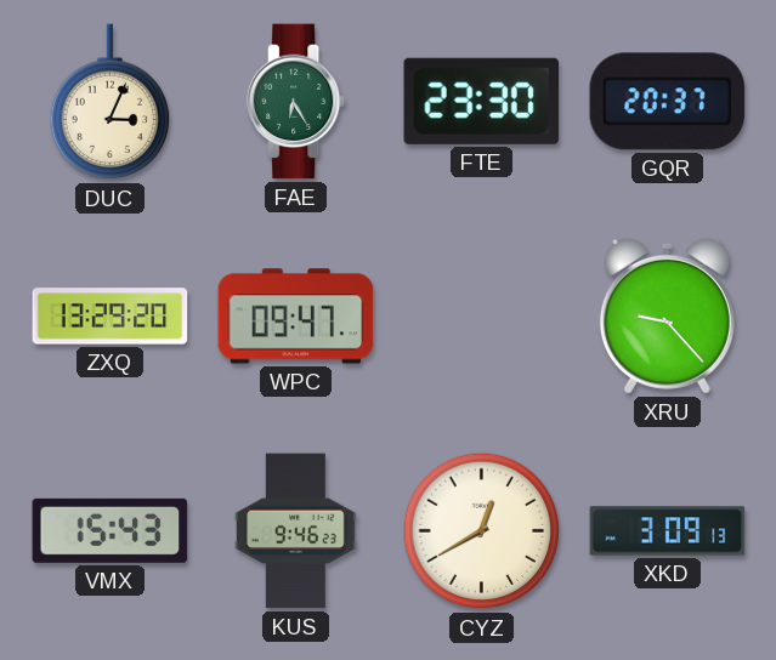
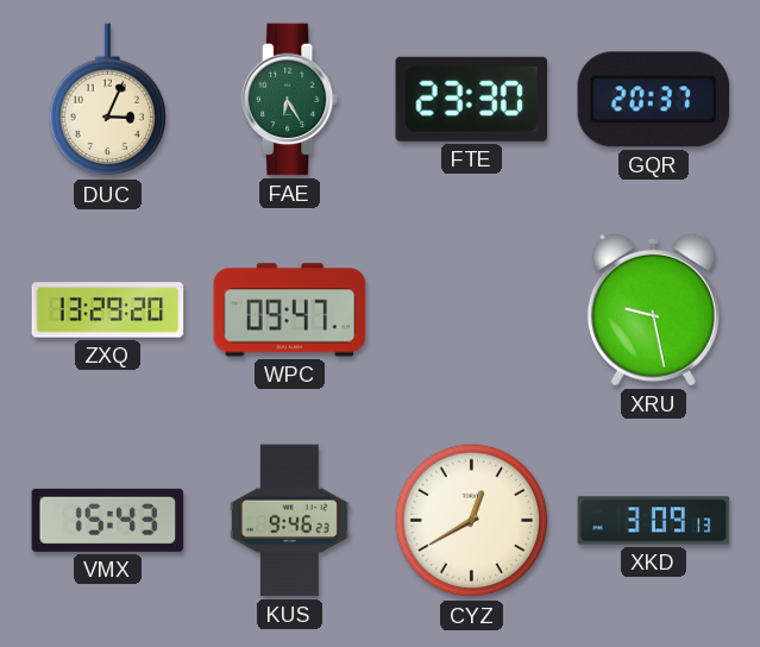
XRU: 9:23 -> 9:28
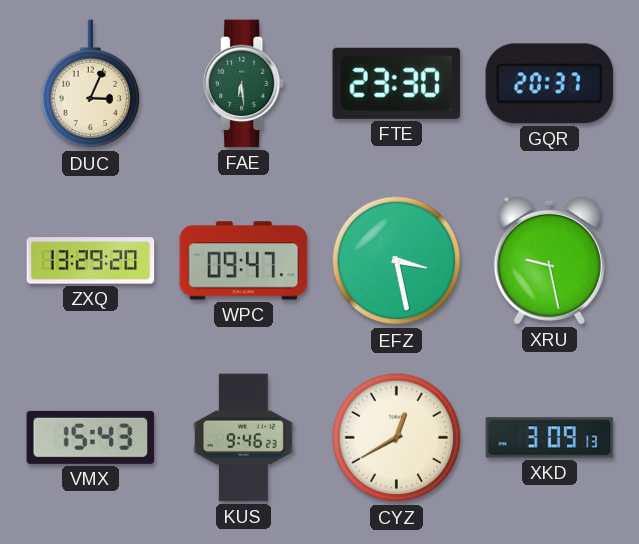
FAE: 6:25 -> 6:29
EFZ: none -> 3:28
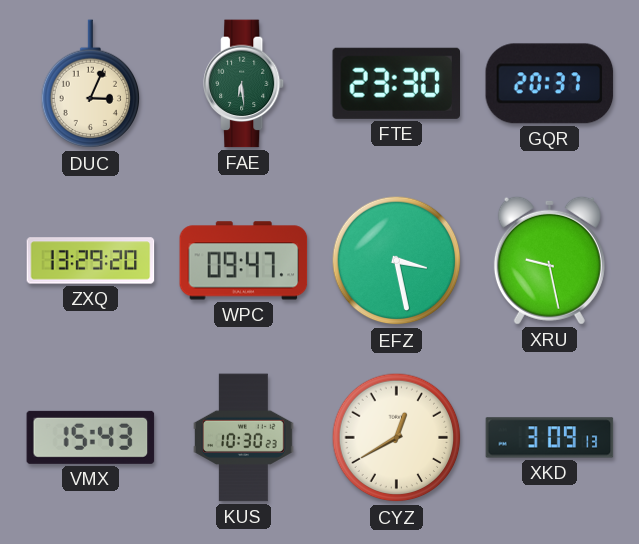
KUS: 9:46 -> 10:30
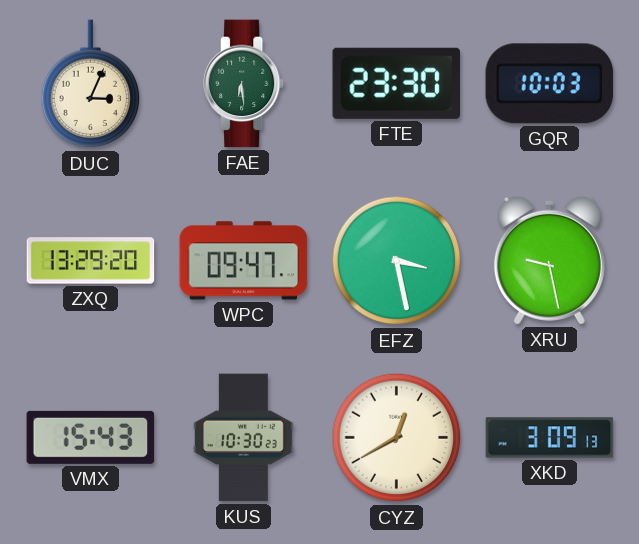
GQR: 20:37 -> 10:03
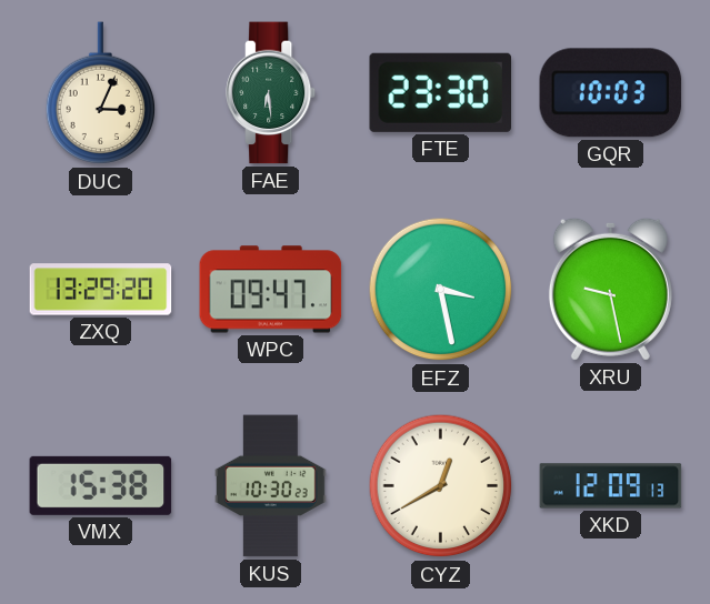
VMX: 15:43 -> 15:38
XKD: 3:09 -> 12:09
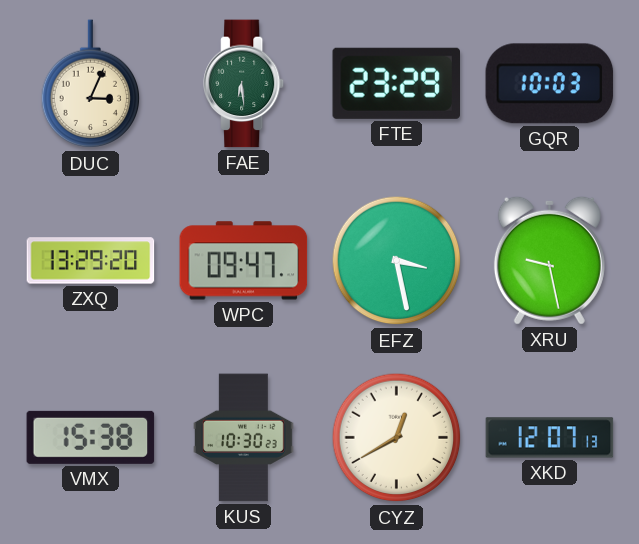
FTE: 23:30 -> 23:29
XKD: 12:09 -> 12:07
